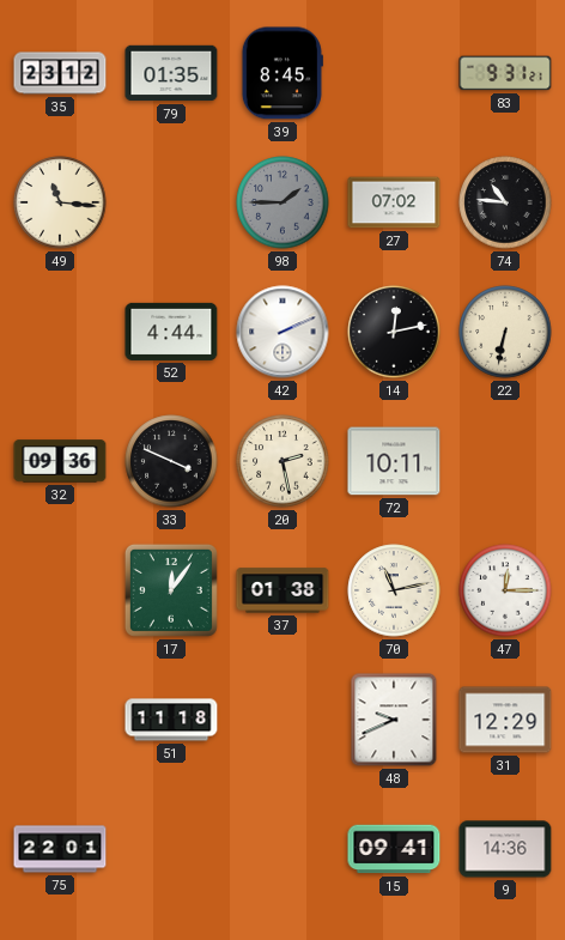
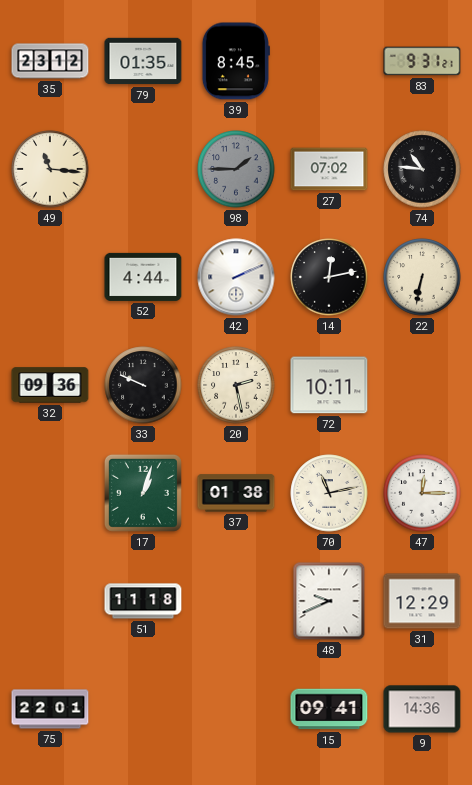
33: 3:49 -> 9:49
17: 12:06 -> 1:03
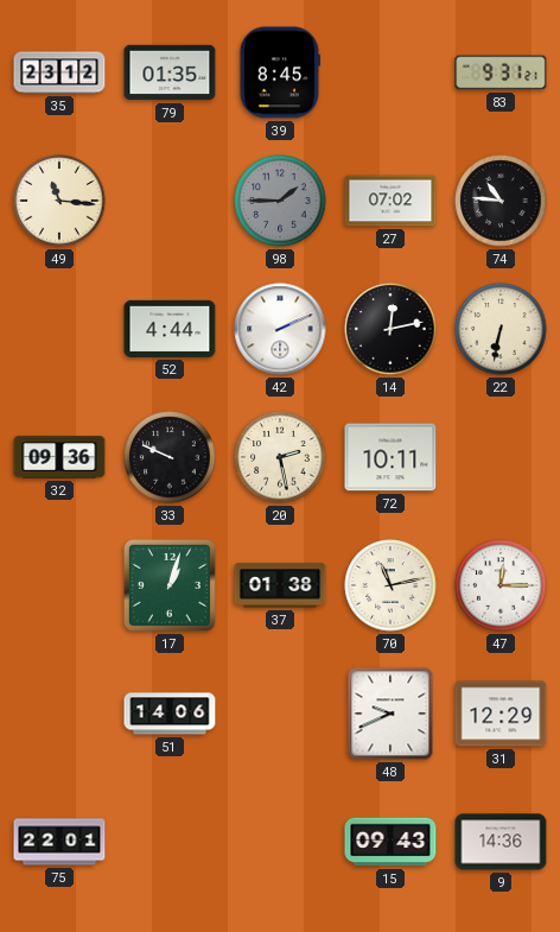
51: 11:18 -> 14:06
15: 09:41 -> 09:43
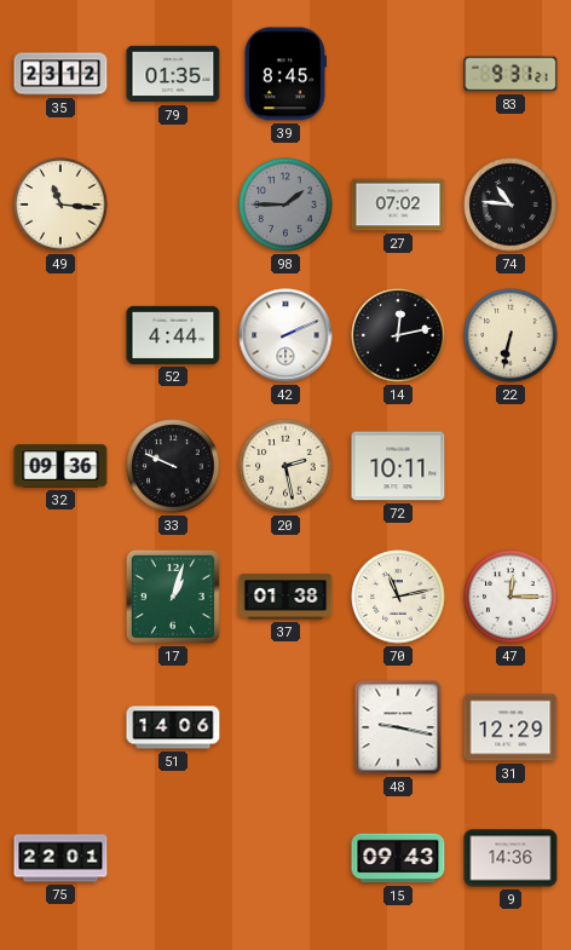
48: 9:41 -> 9:17
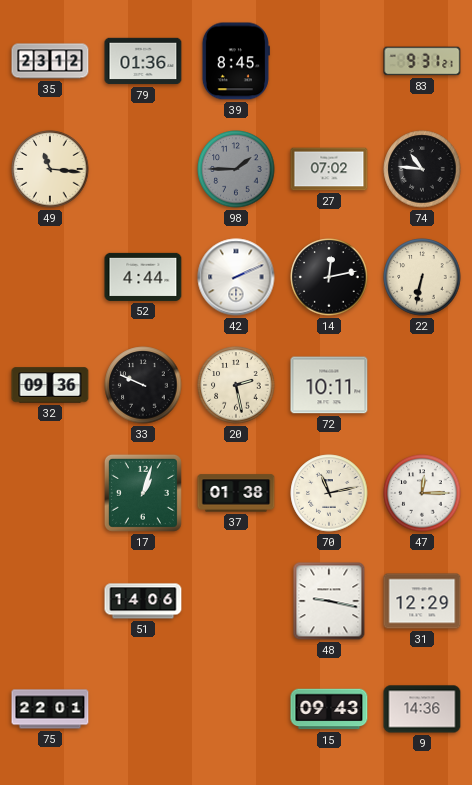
79: 01:35 -> 01:36
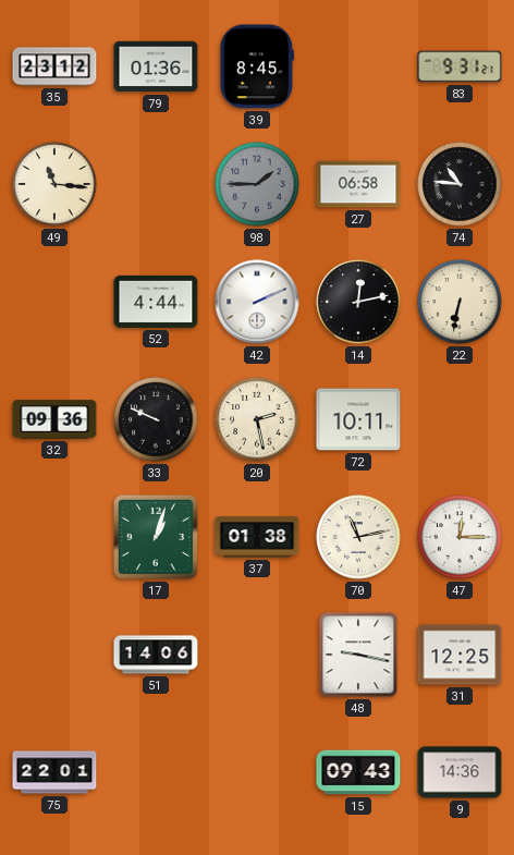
27: 07:02 -> 06:58
31: 12:29 -> 12:25
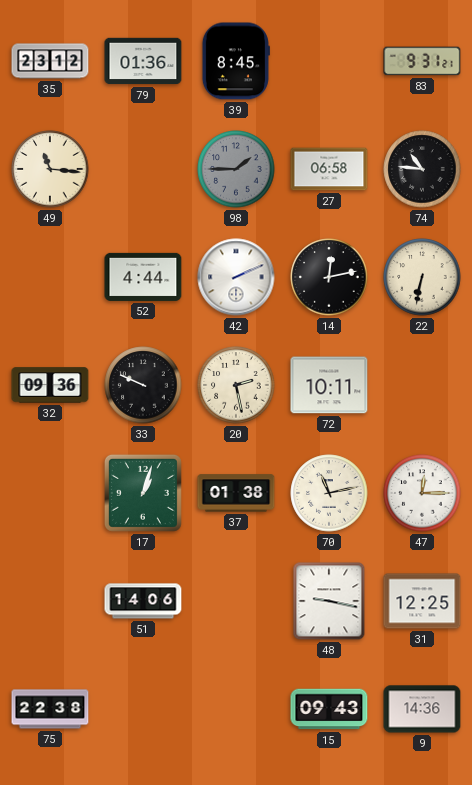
75: 22:01 -> 22:38
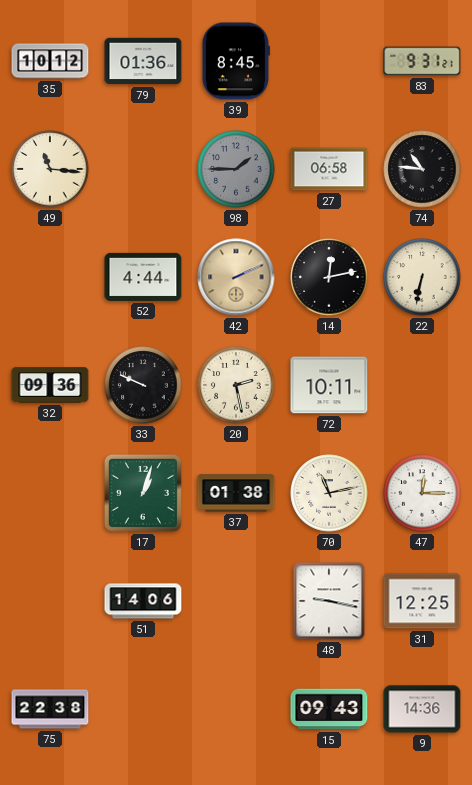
35: 23:12 -> 10:12
42 dial: white -> champagne
